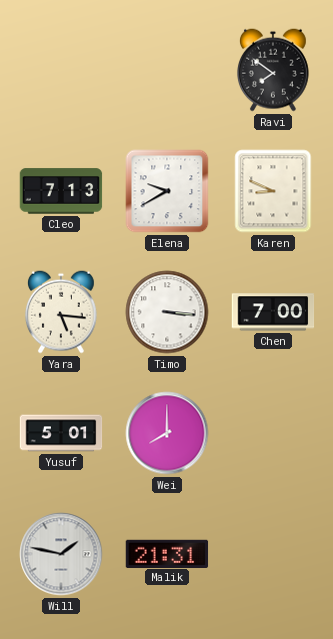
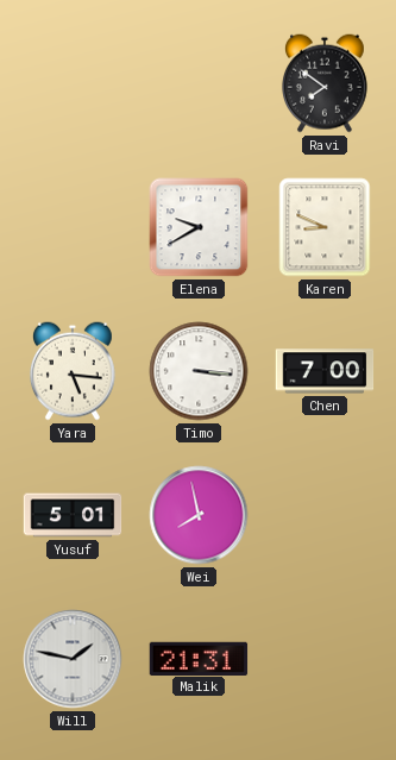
Cleo: 7:13 -> none
Wei: 8:00 -> 7:58
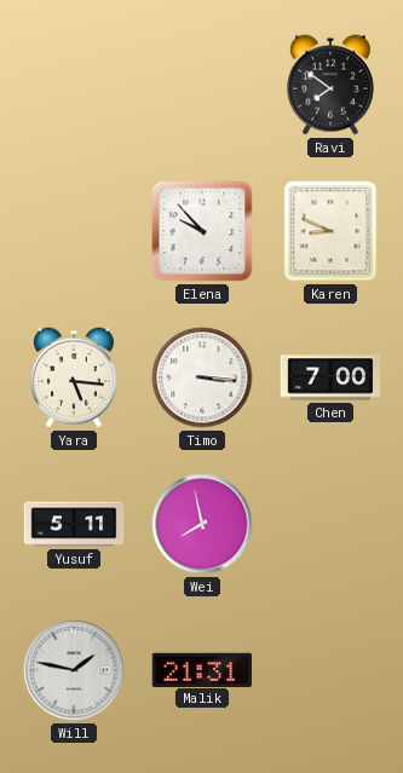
Elena: 9:40 -> 9:53
Yusuf: 5:01 -> 5:11
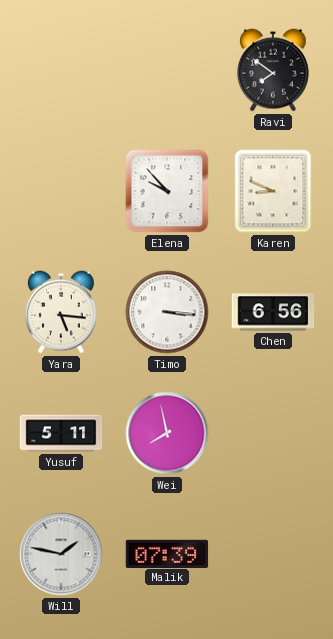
Chen: 7:00 -> 6:56
Malik: 21:31 -> 07:39
